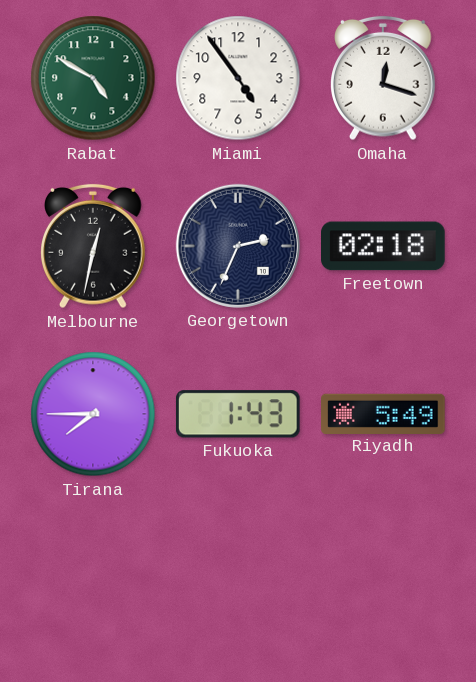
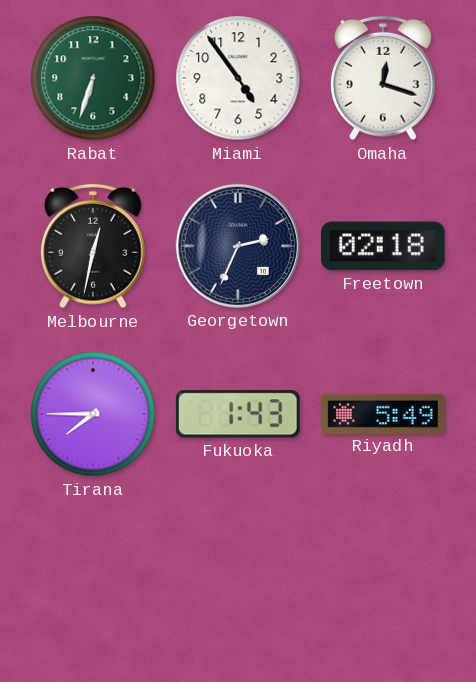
Rabat: 4:50 -> 6:33
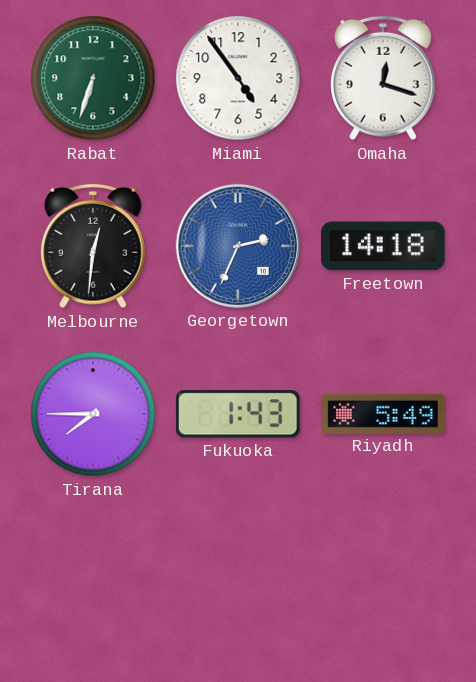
Melbourne: 12:32 -> 12:31
Georgetown dial: navy -> blue
Freetown: 02:18 -> 14:18
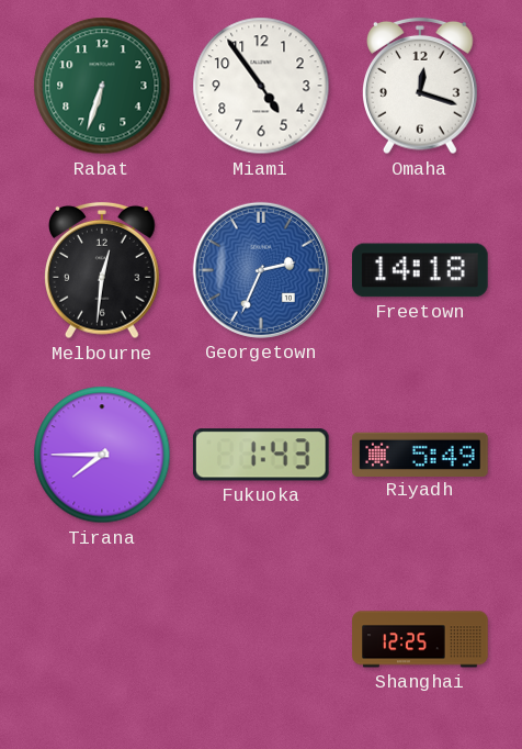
Shanghai: none -> 12:25
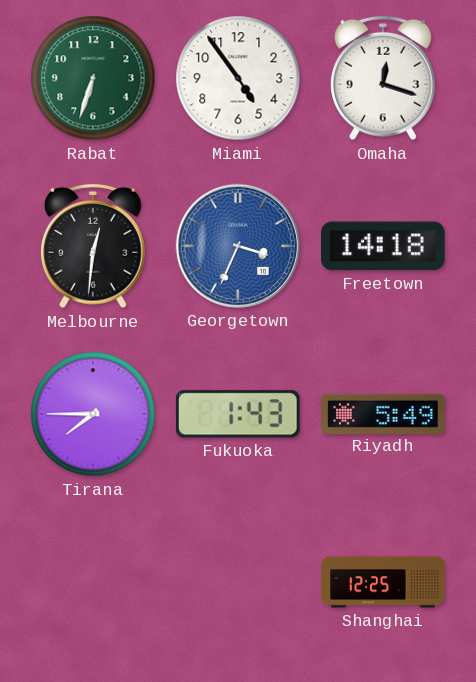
Georgetown: 2:34 -> 3:34
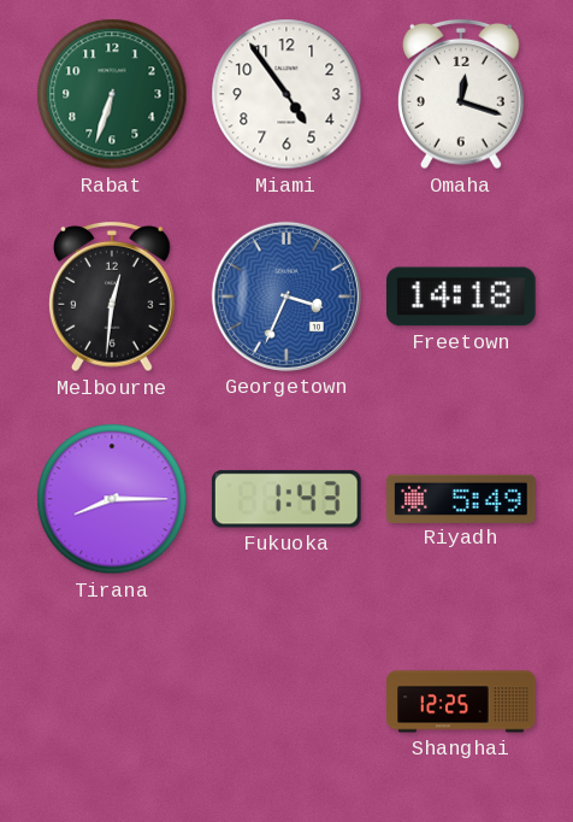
Tirana: 7:45 -> 8:15
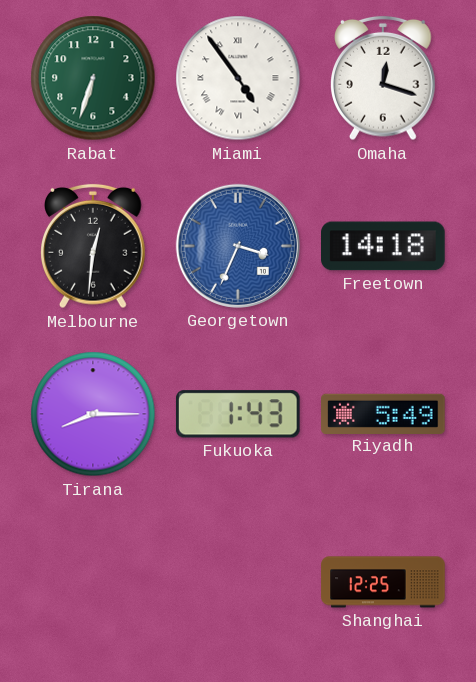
Miami numerals: Arabic -> Roman
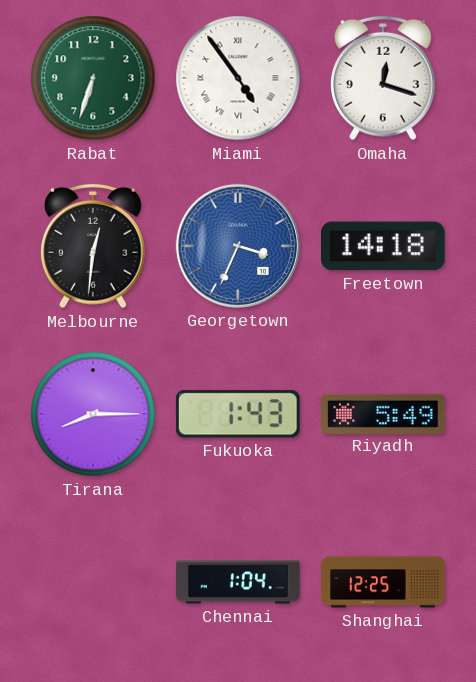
Chennai: none -> 1:04
